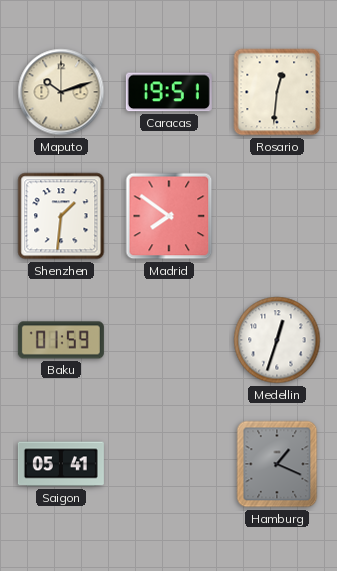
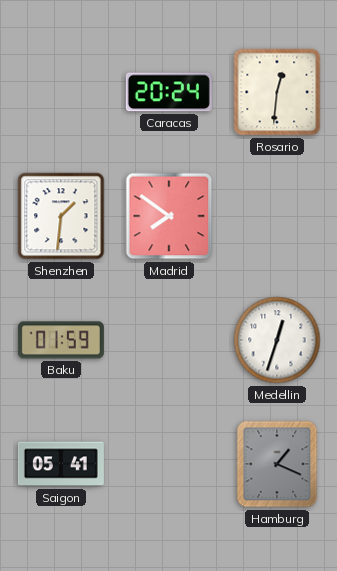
Maputo: 10:12 -> none
Caracas: 19:51 -> 20:24
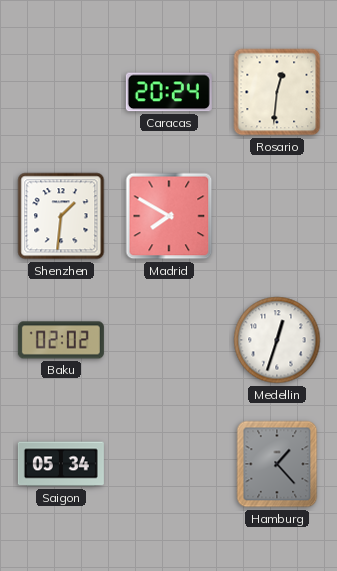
Madrid: 7:51 -> 7:50
Baku: 01:59 -> 02:02
Saigon: 05:41 -> 05:34
Hamburg: 1:19 -> 1:23
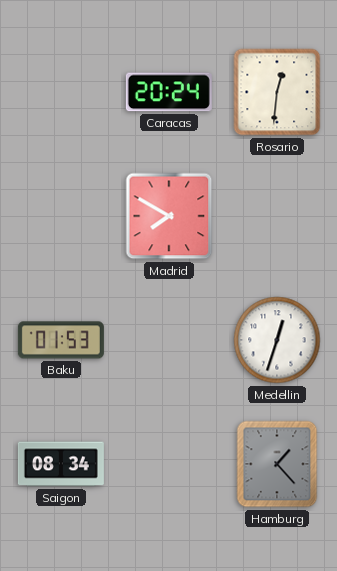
Shenzhen: 1:31 -> none
Baku: 02:02 -> 01:53
Saigon: 05:34 -> 08:34
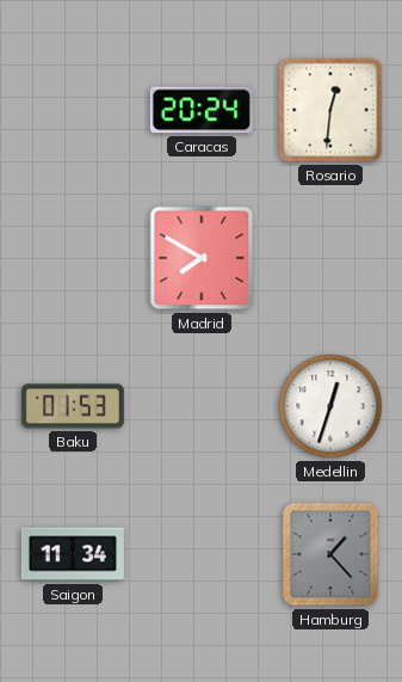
Saigon: 08:34 -> 11:34
